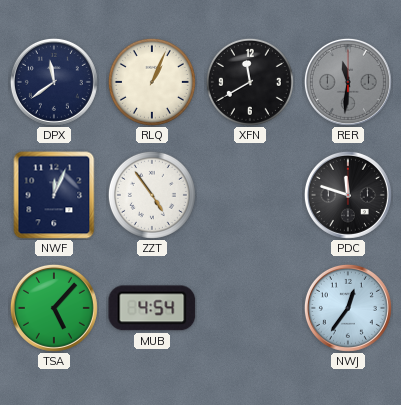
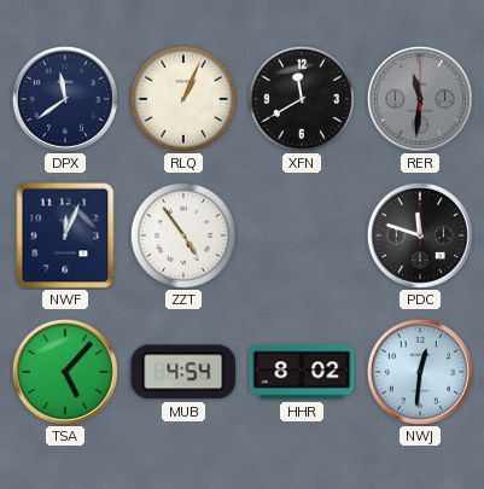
HHR: none -> 8:02
NWJ: 12:36 -> 12:31
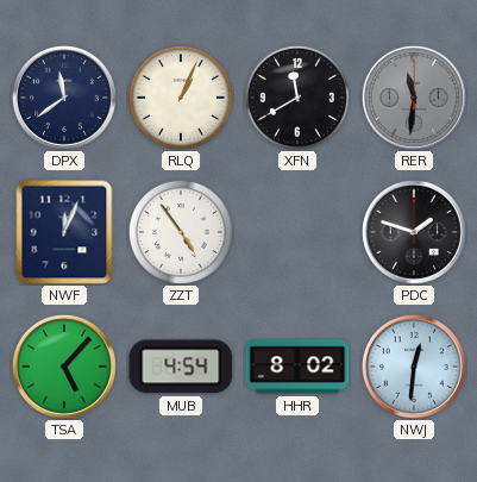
PDC: 11:48 -> 1:48
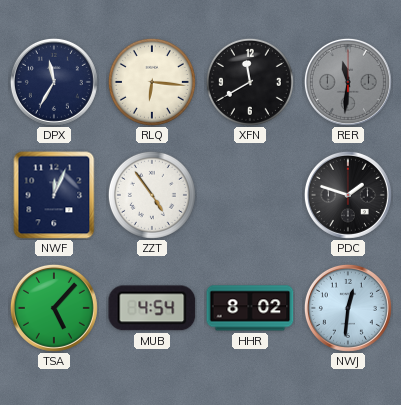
DPX: 11:39 -> 11:35
RLQ: 1:04 -> 6:16
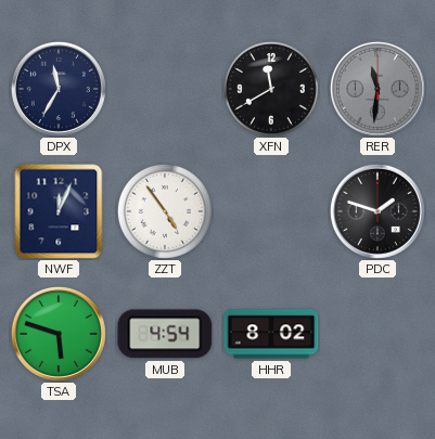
RLQ: 6:16 -> none
TSA: 5:07 -> 5:48
NWJ: 12:31 -> none
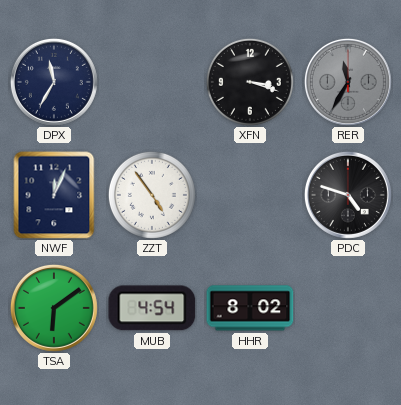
XFN: 11:40 -> 3:18
RER: 11:31 -> 11:35
PDC: 1:48 -> 4:48
TSA: 5:48 -> 6:09
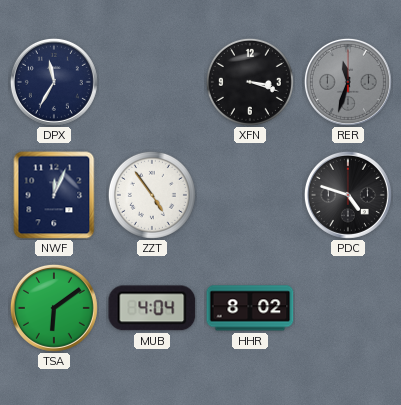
RER: 11:35 -> 11:33
MUB: 4:54 -> 4:04
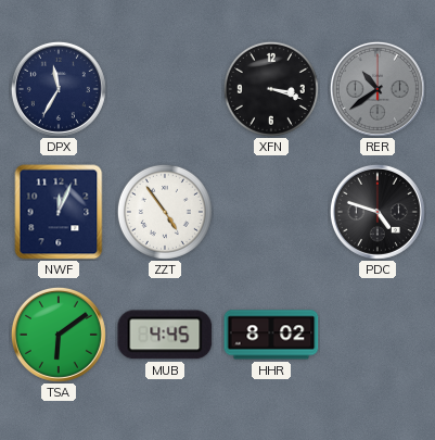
RER: 11:33 -> 10:39
MUB: 4:04 -> 4:45
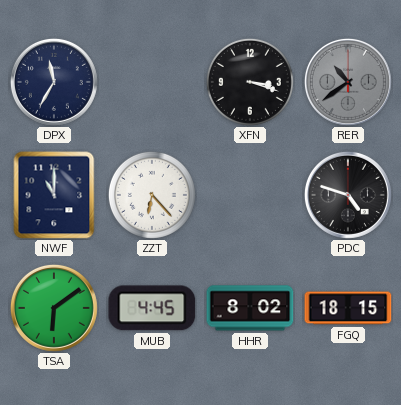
NWF: 12:04 -> 11:00
ZZT: 4:54 -> 6:23
FGQ: none -> 18:15
